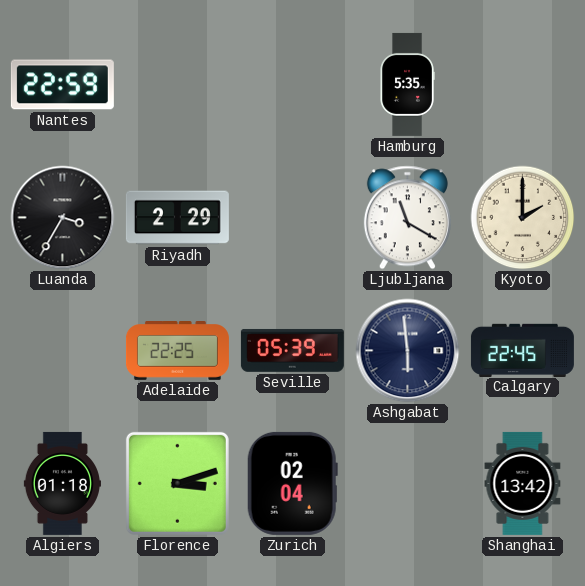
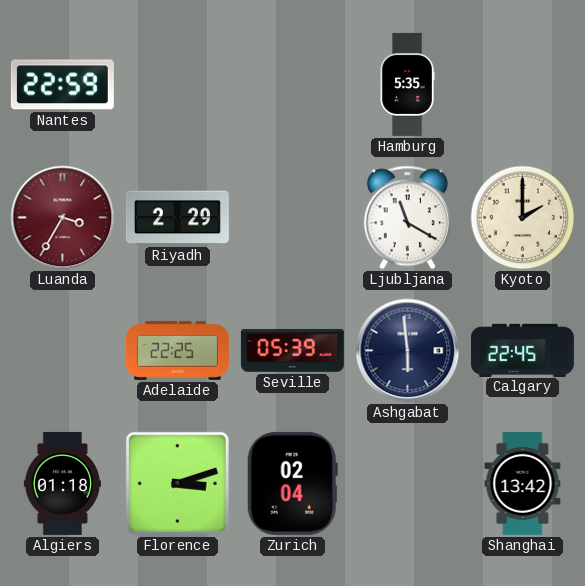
Luanda dial: black -> burgundy
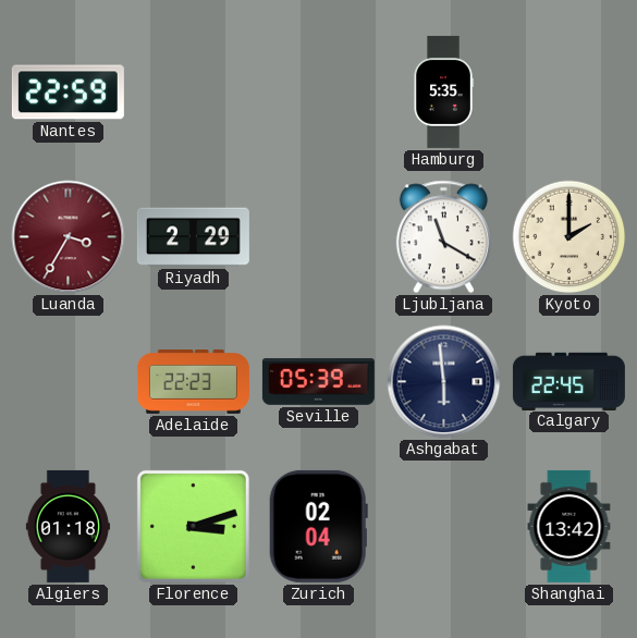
Adelaide: 22:25 -> 22:23
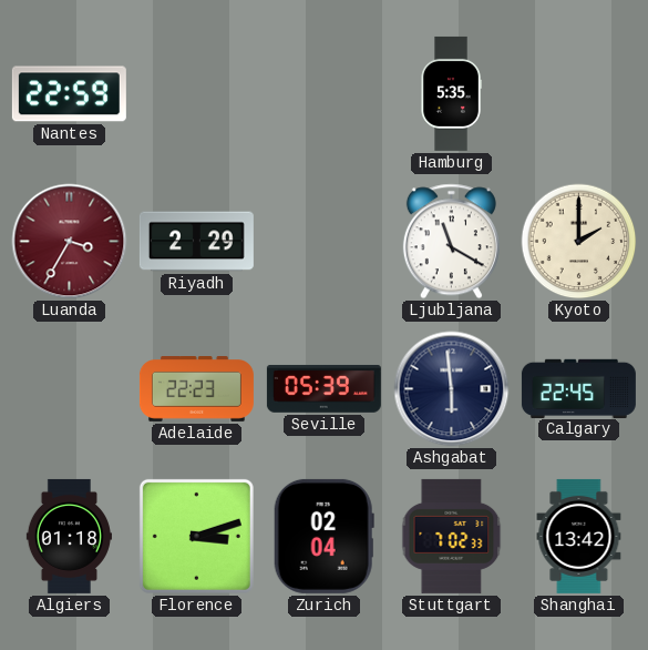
Stuttgart: none -> 7:02
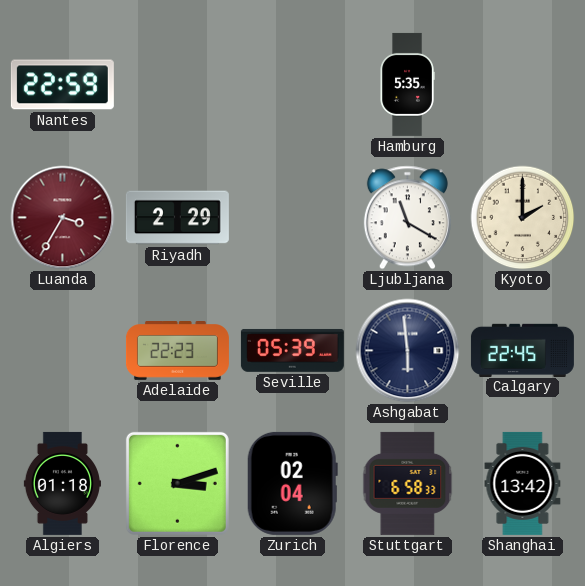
Stuttgart: 7:02 -> 6:58
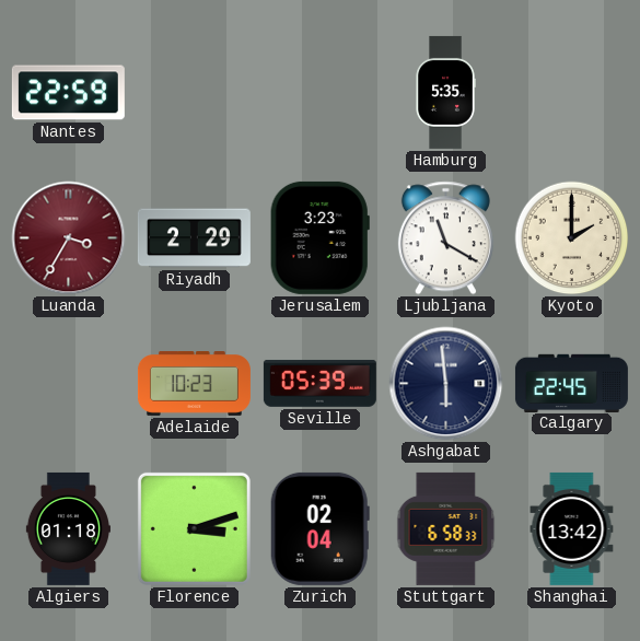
Jerusalem: none -> 3:23
Adelaide: 22:23 -> 10:23
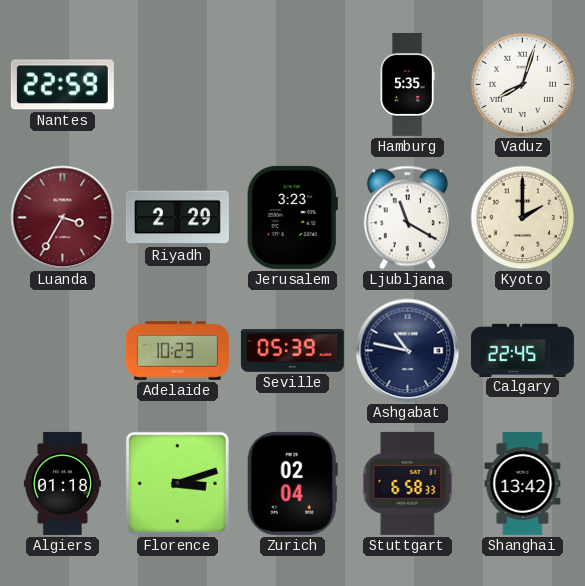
Vaduz: none -> 8:03
Ashgabat: 5:59 -> 10:47
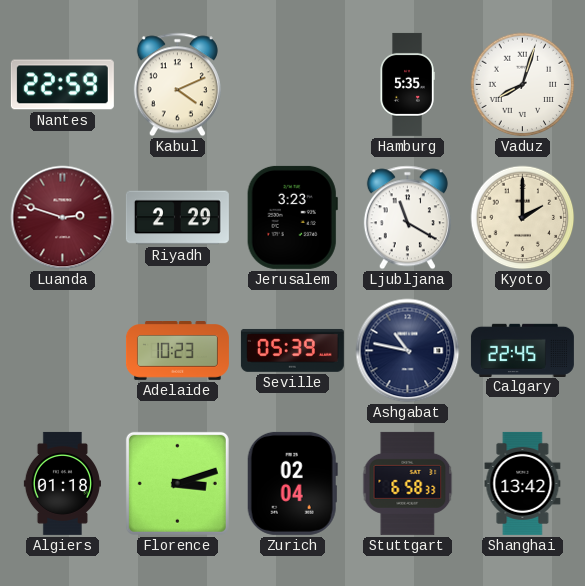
Kabul: none -> 4:11
Luanda: 3:35 -> 2:48
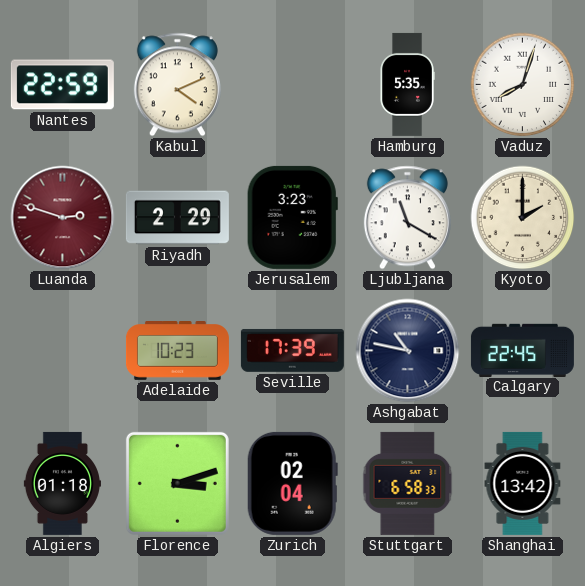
Seville: 05:39 -> 17:39
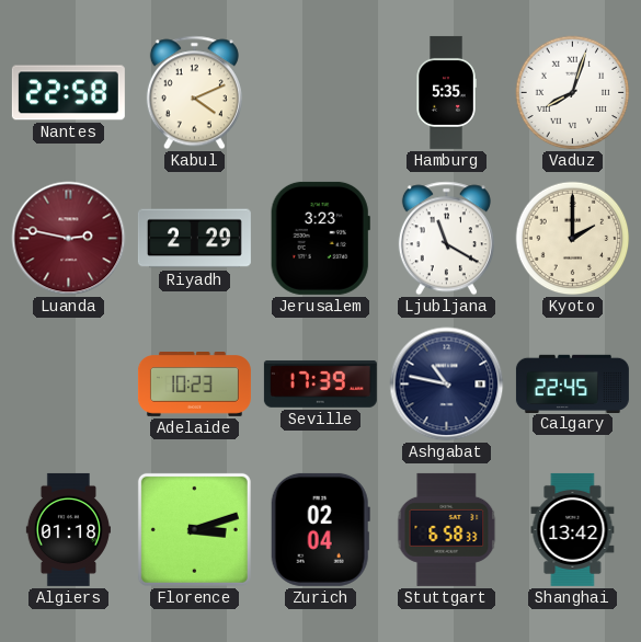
Nantes: 22:59 -> 22:58
Luanda: 2:48 -> 2:47
